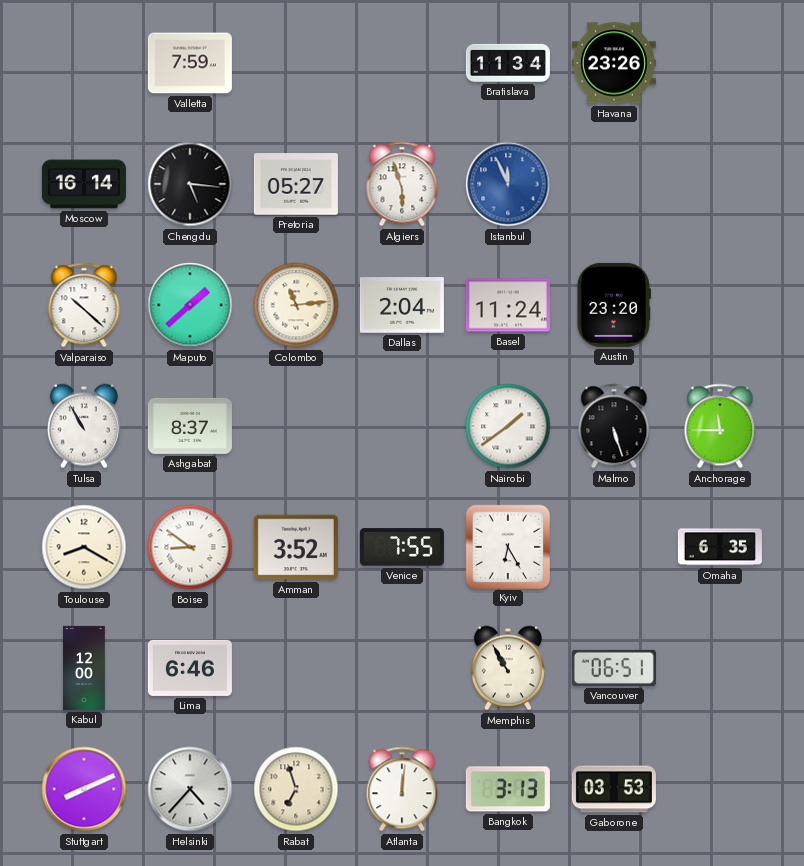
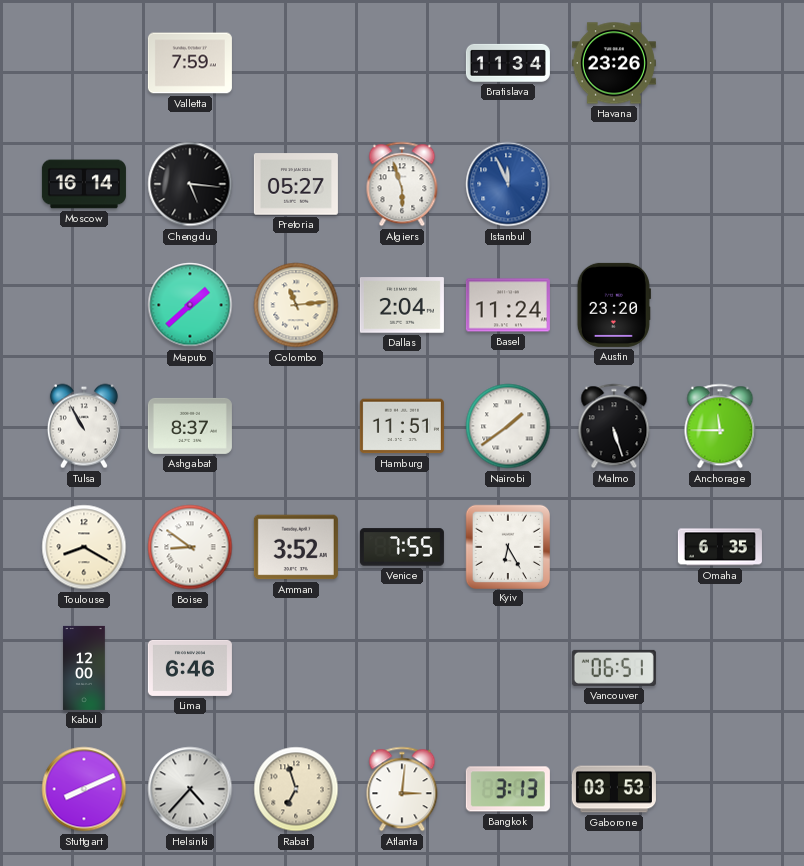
Valparaiso: 10:22 -> none
Hamburg: none -> 11:51
Memphis: 10:55 -> none
Atlanta: 12:01 -> 3:01
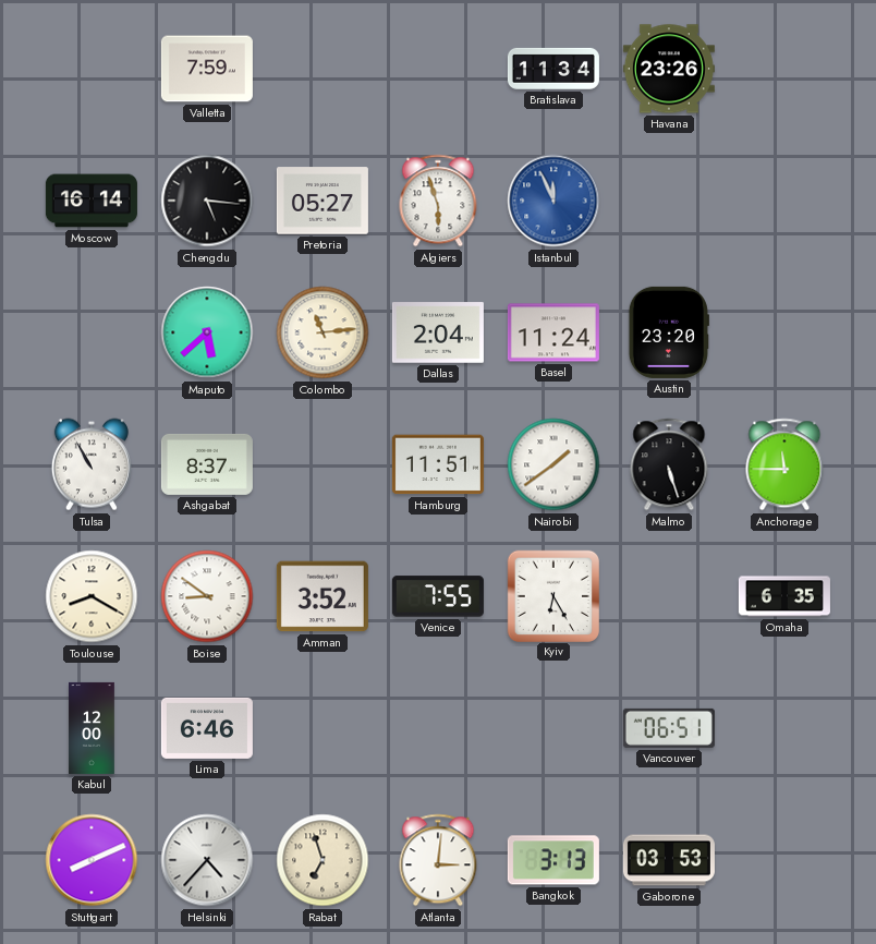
Maputo: 1:38 -> 5:38
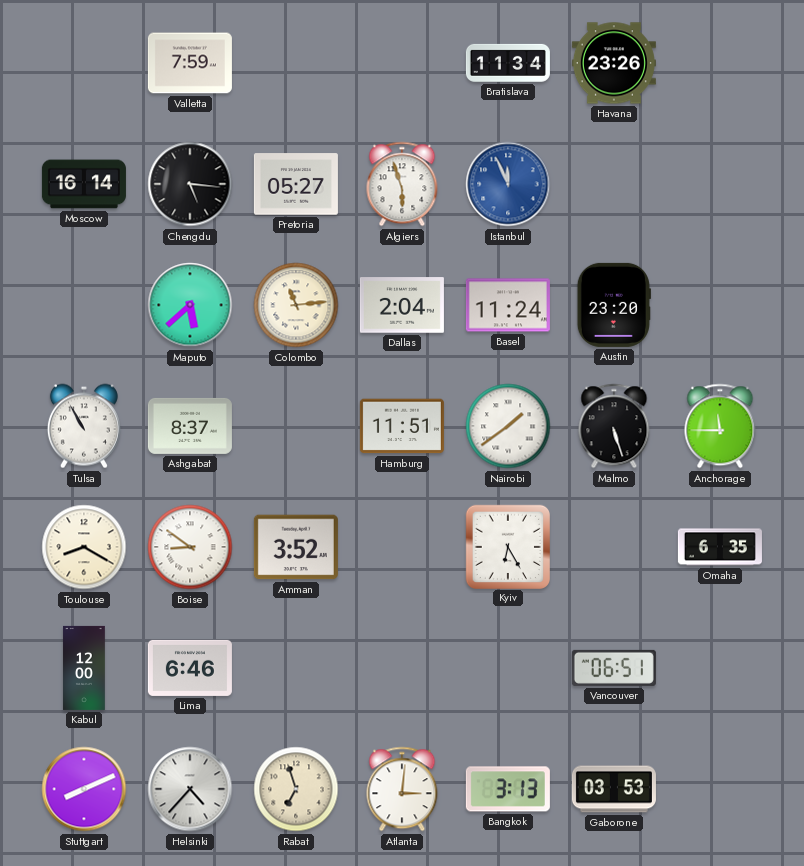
Venice: 7:55 -> none
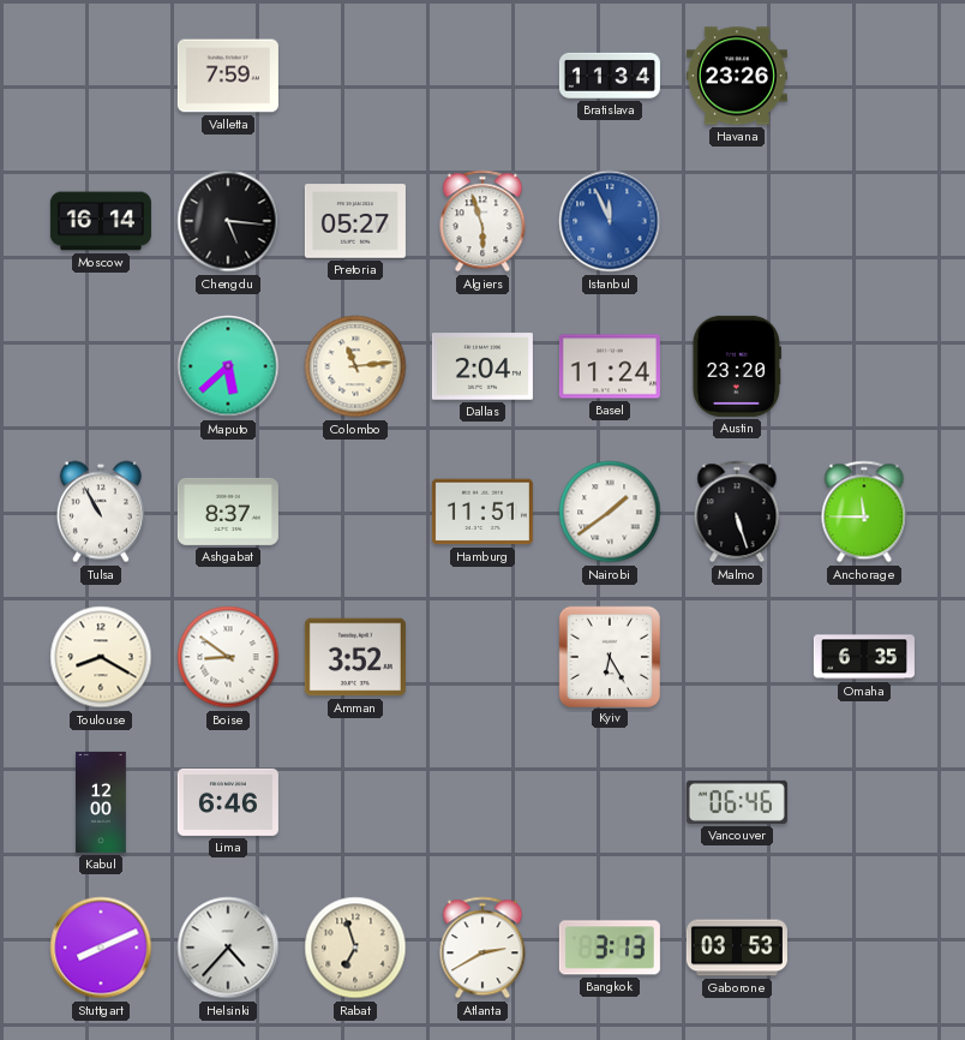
Vancouver: 06:51 -> 06:46
Atlanta: 3:01 -> 2:40
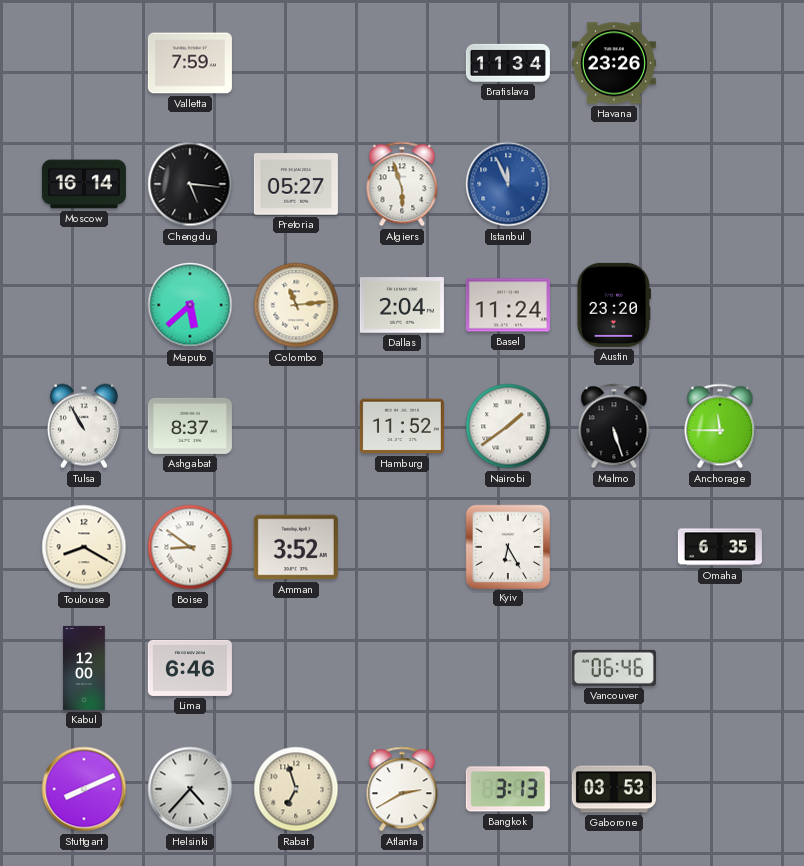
Hamburg: 11:51 -> 11:52
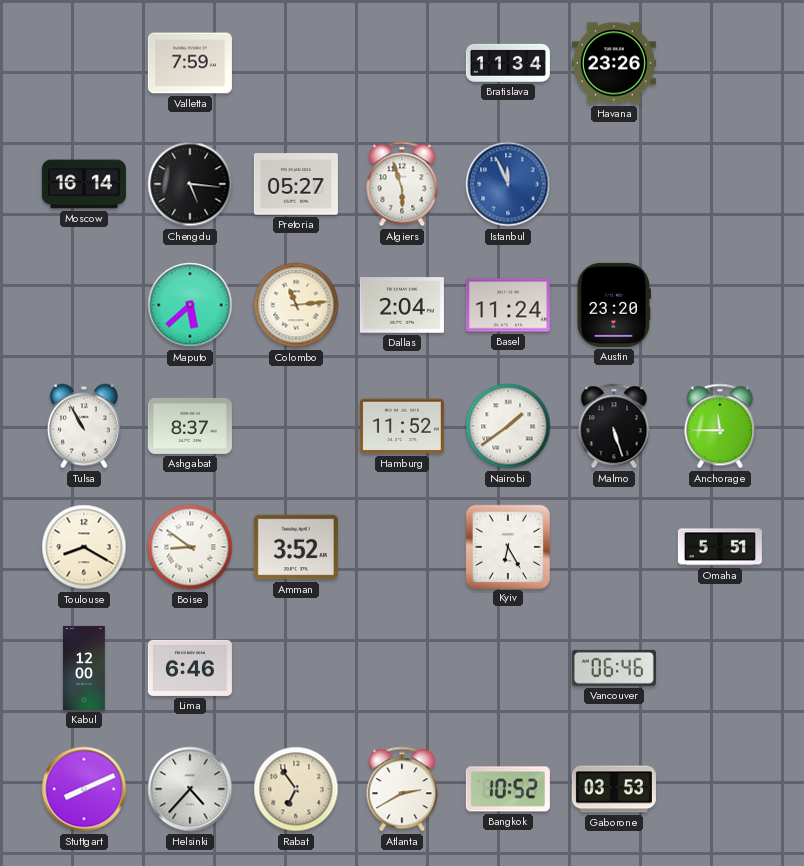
Omaha: 6:35 -> 5:51
Rabat: 6:57 -> 6:54
Bangkok: 3:13 -> 10:52
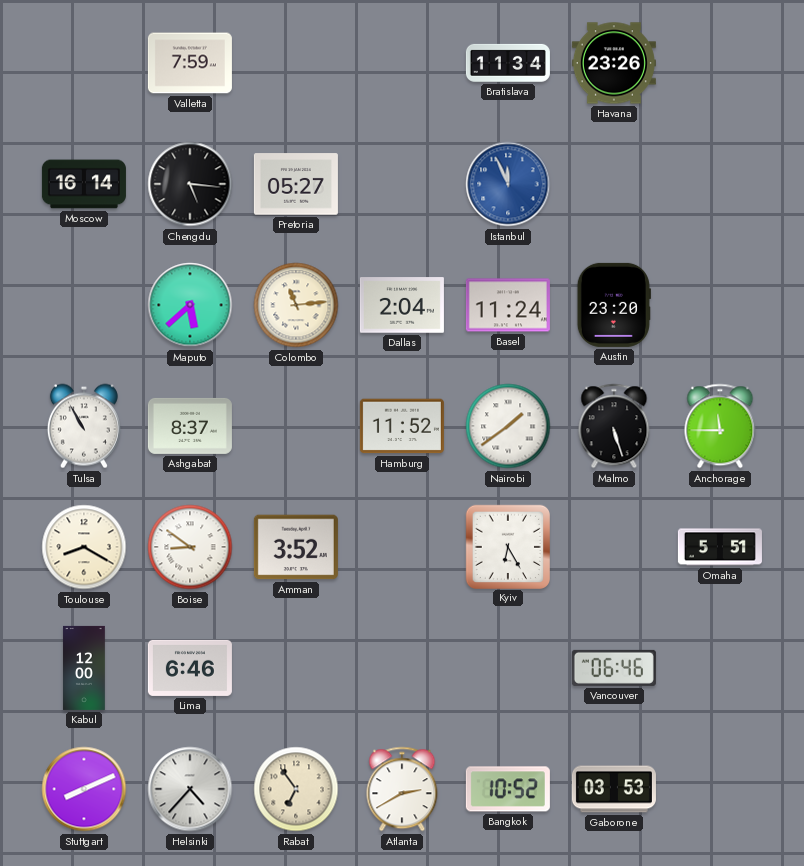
Algiers: 5:57 -> none
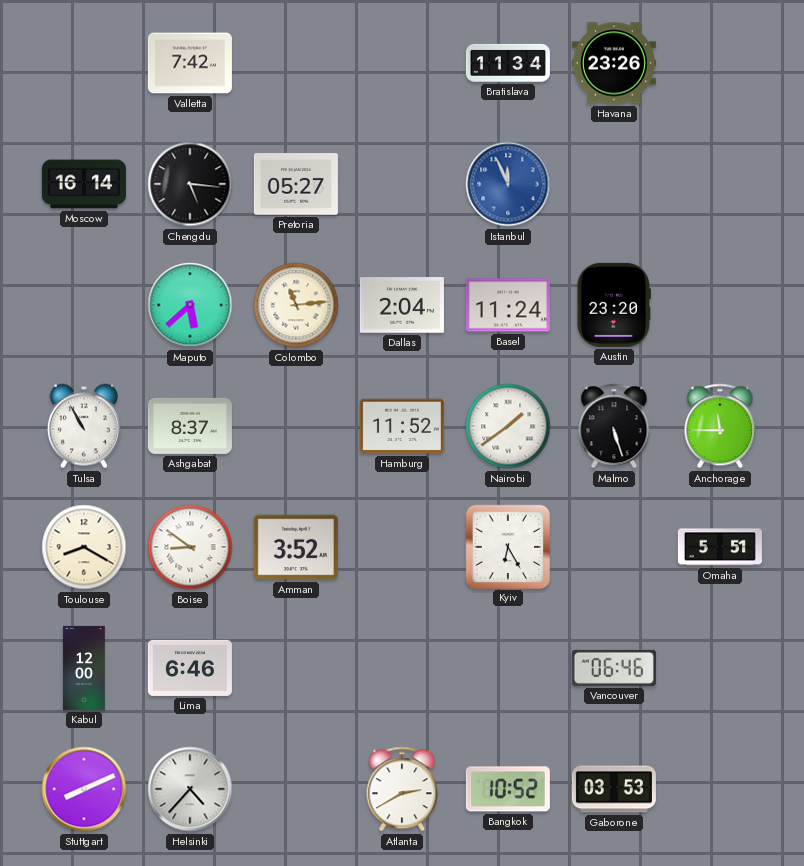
Valletta: 7:59 -> 7:42
Rabat: 6:54 -> none
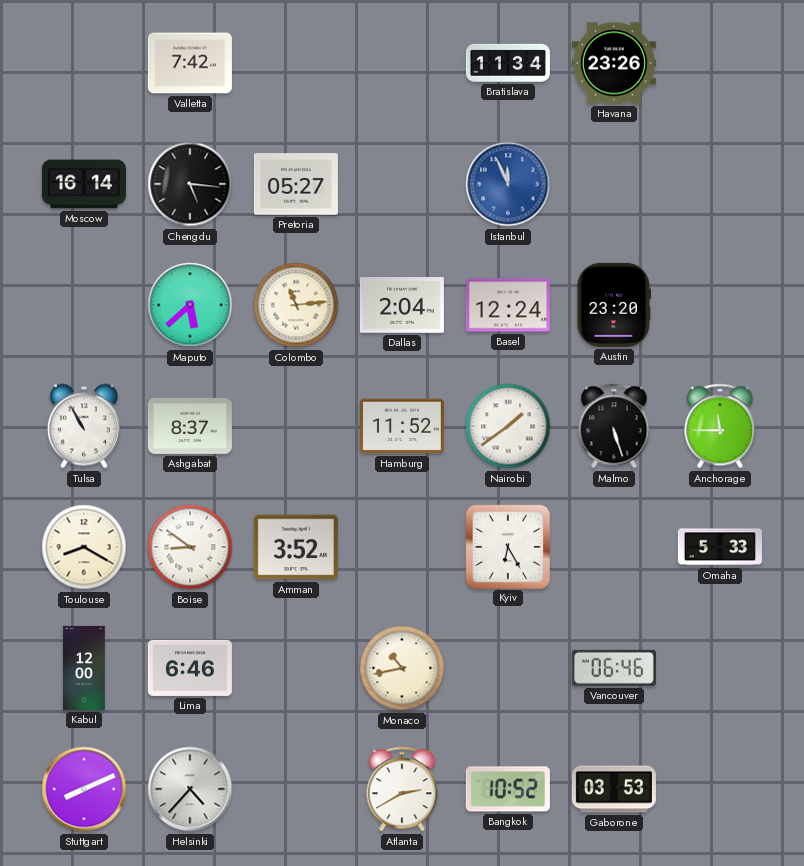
Basel: 11:24 -> 12:24
Omaha: 5:51 -> 5:33
Monaco: none -> 10:43
